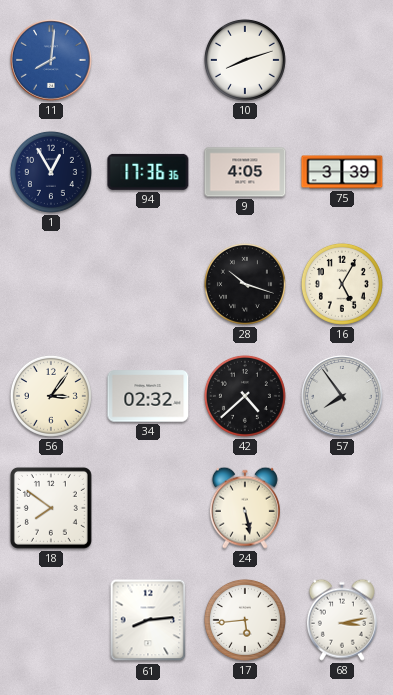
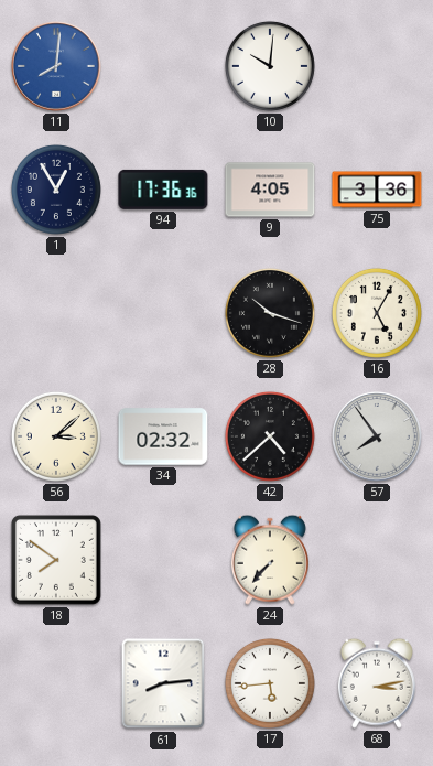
10: 8:12 -> 10:01
75: 3:39 -> 3:36
56: 3:06 -> 3:08
24: 5:28 -> 7:37
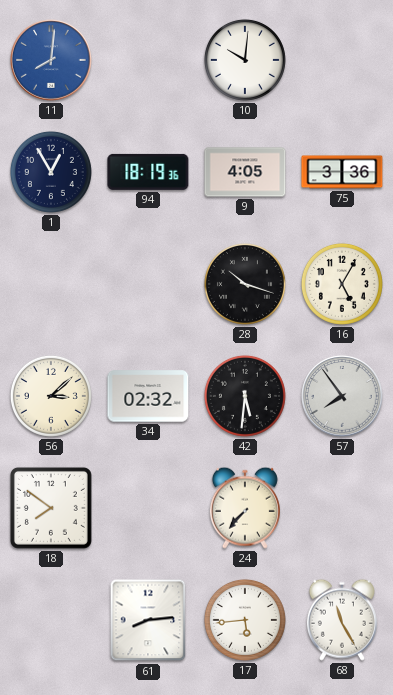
94: 17:36 -> 18:19
42: 4:38 -> 5:31
68: 3:13 -> 11:25
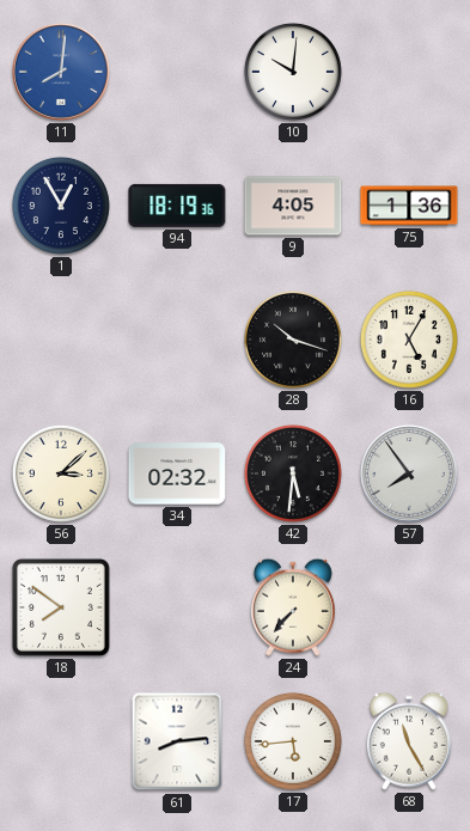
75: 3:36 -> 1:36
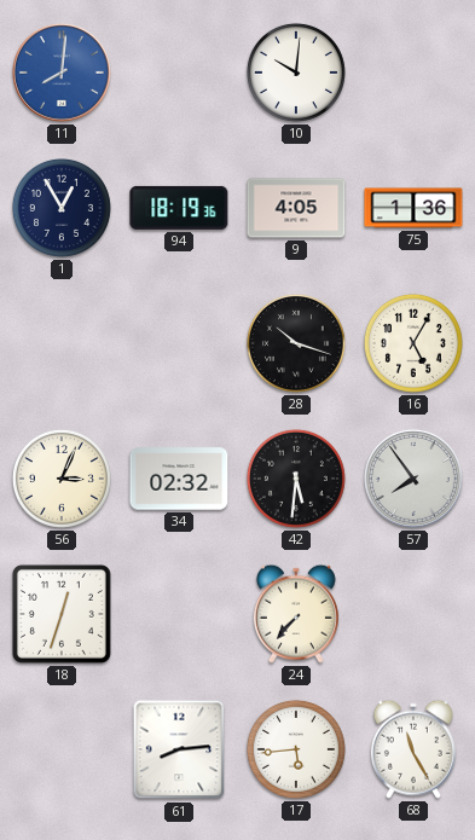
56: 3:08 -> 3:04
18: 7:51 -> 12:33
